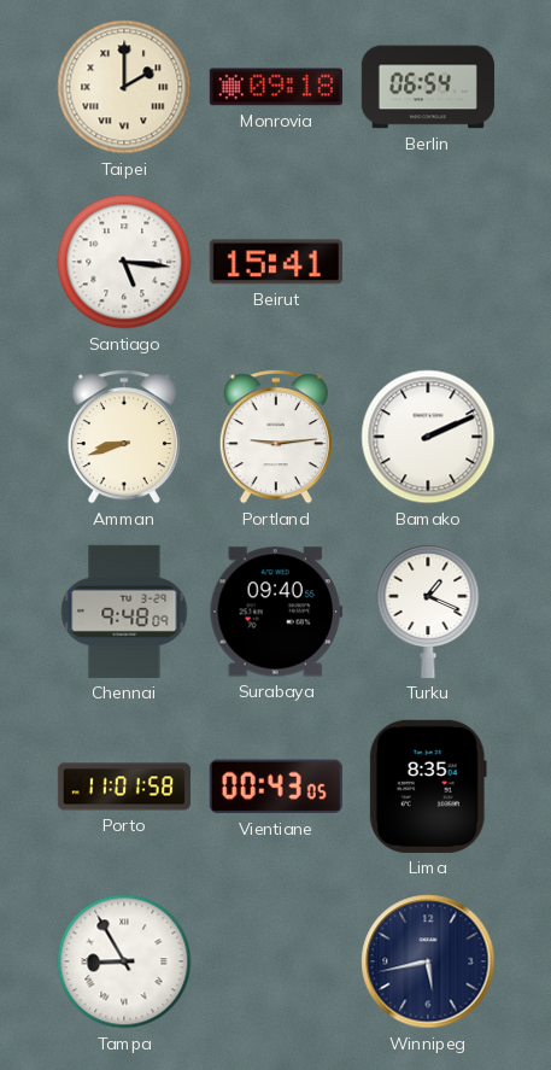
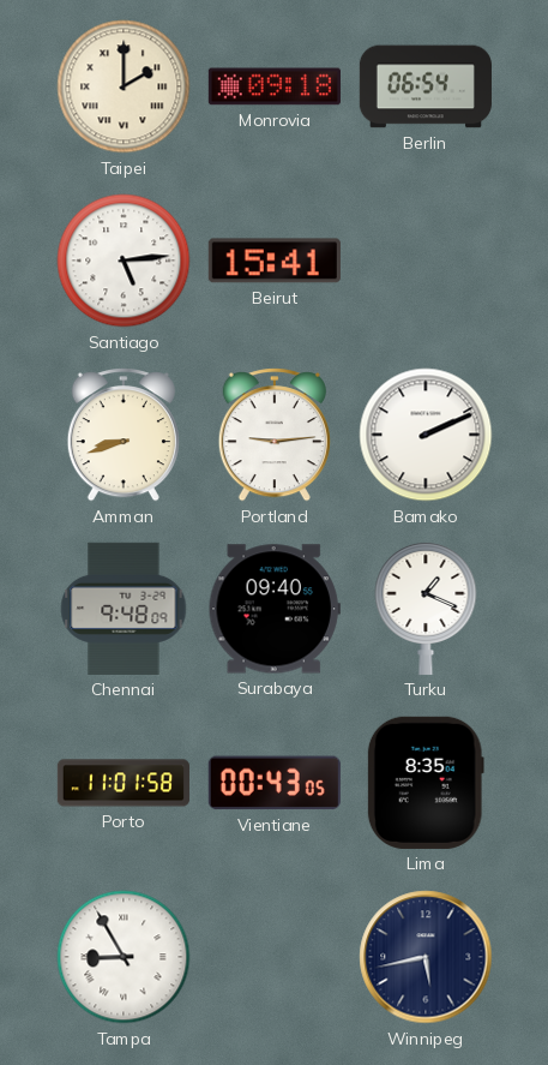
Santiago: 5:16 -> 5:14
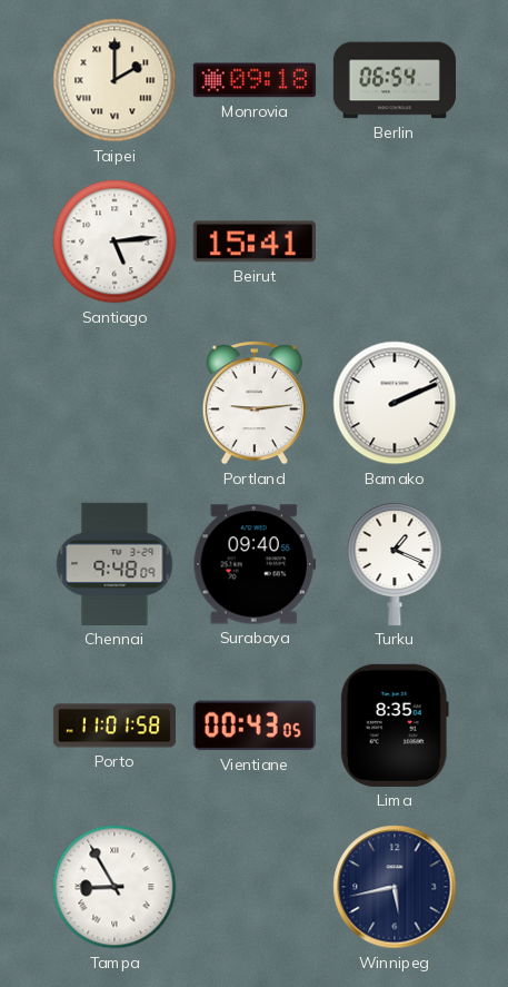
Amman: 8:42 -> none
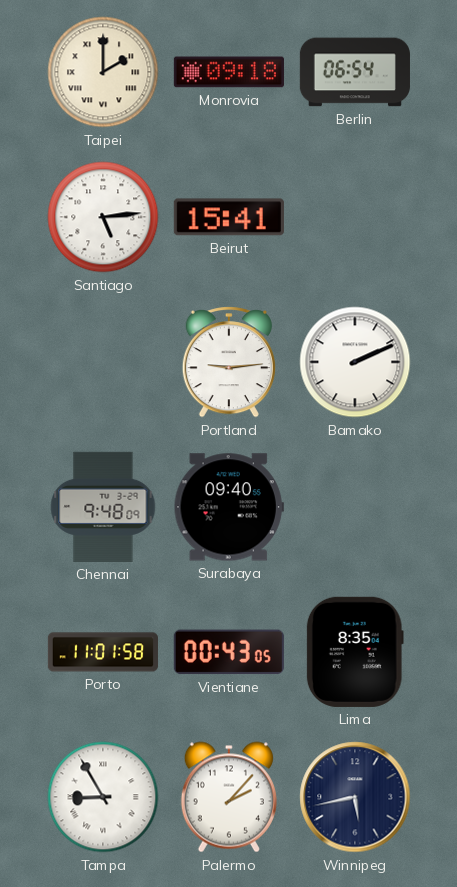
Turku: 1:19 -> none
Palermo: none -> 2:07
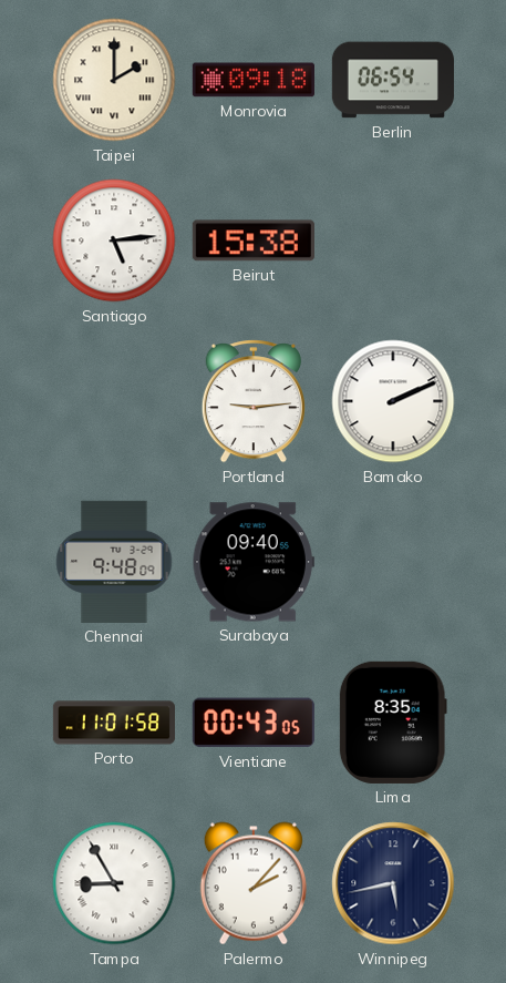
Beirut: 15:41 -> 15:38
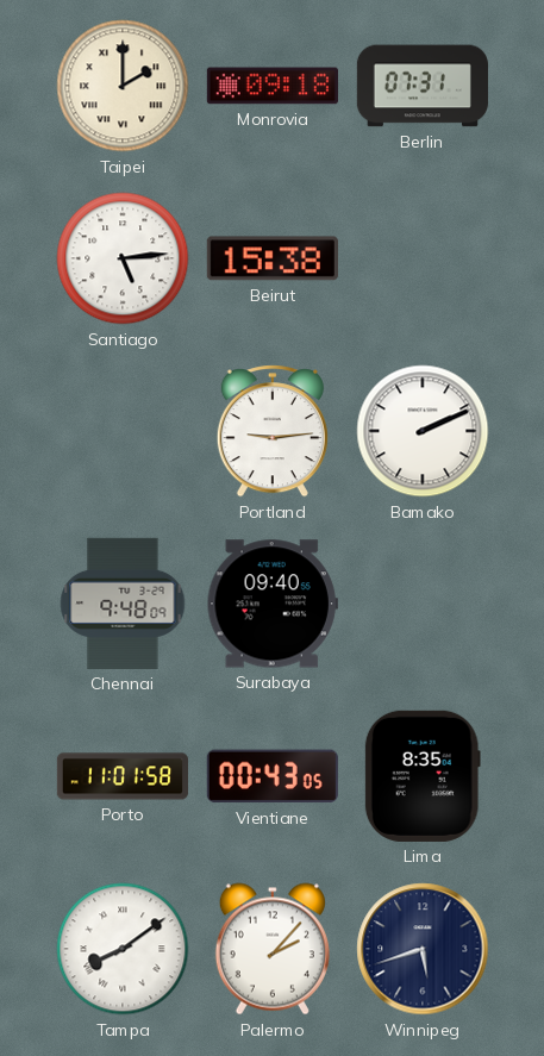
Berlin: 06:54 -> 07:31
Tampa: 8:55 -> 8:09
Winnipeg: 5:43 -> 5:42
